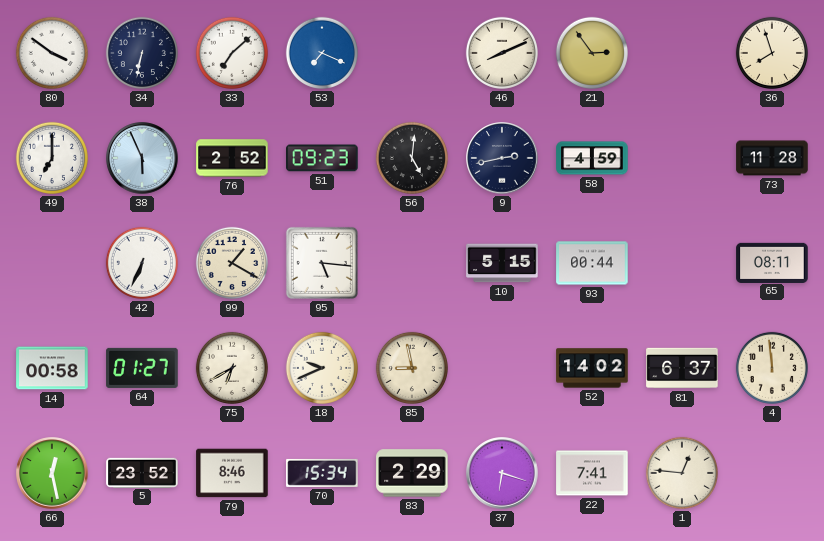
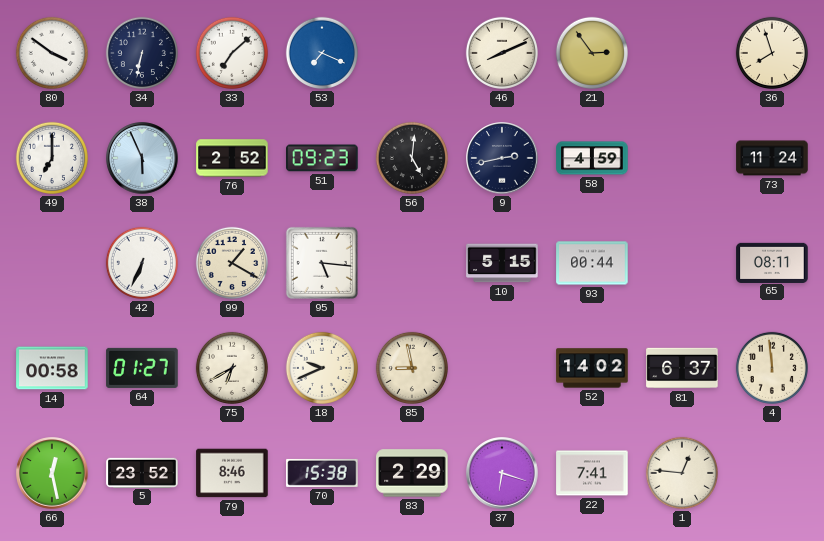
73: 11:28 -> 11:24
70: 15:34 -> 15:38
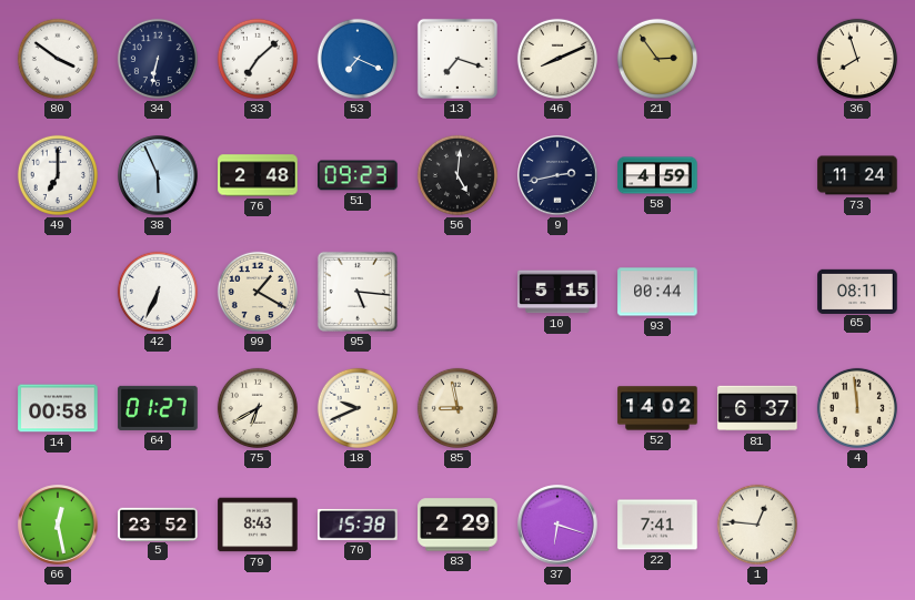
13: none -> 7:18
76: 2:52 -> 2:48
79: 8:46 -> 8:43
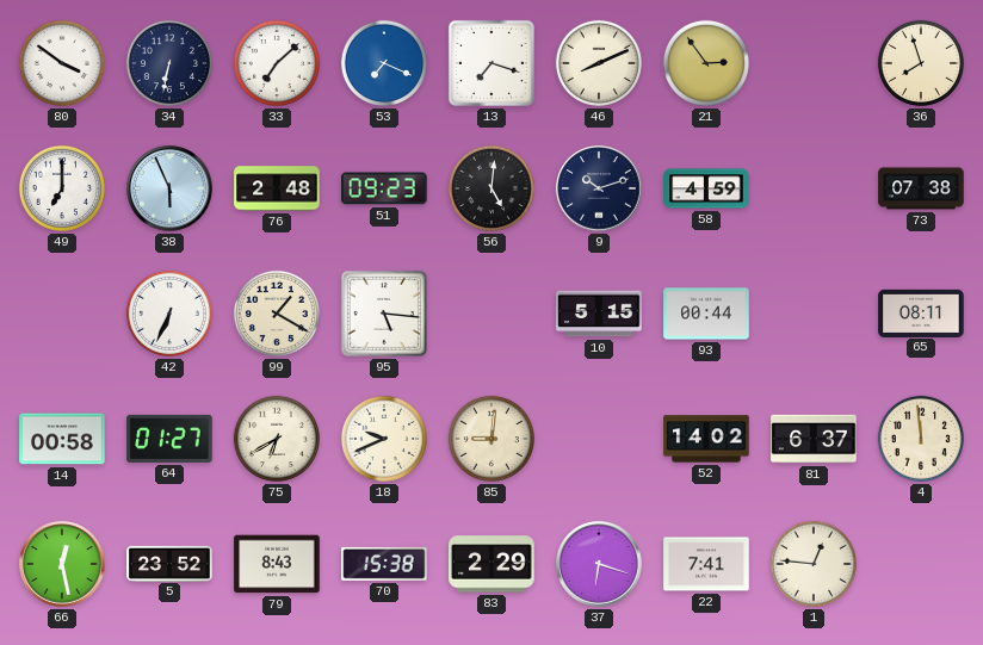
9: 2:43 -> 10:12
73: 11:24 -> 07:38
85: 8:58 -> 9:01
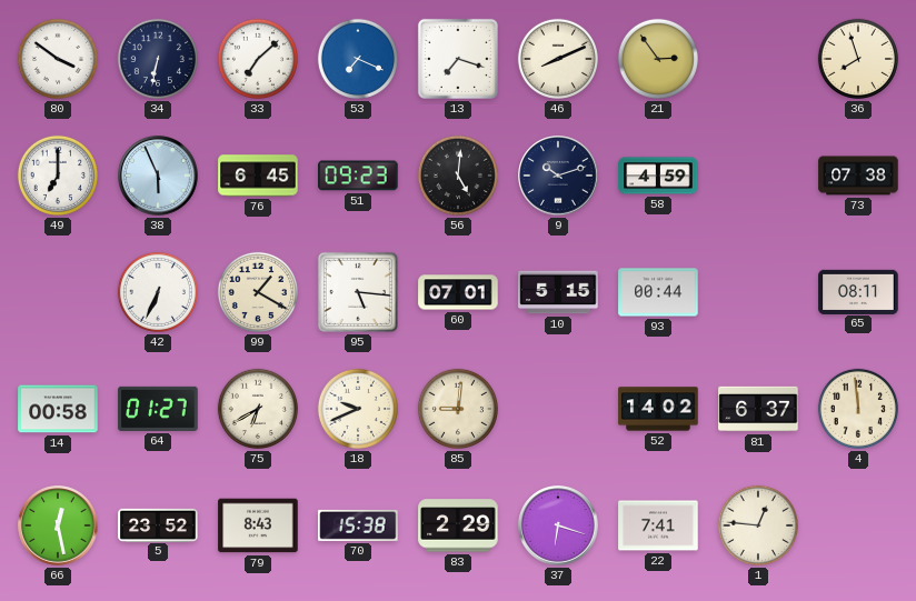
76: 2:48 -> 6:45
60: none -> 07:01
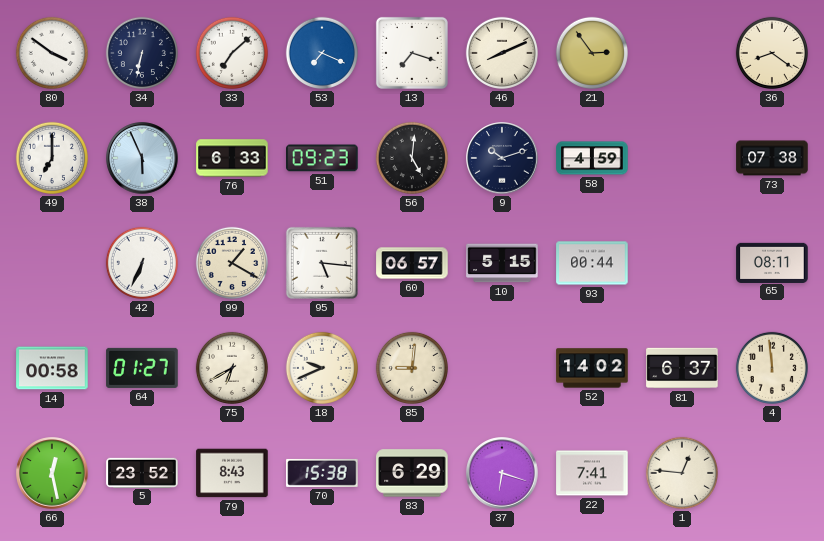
36: 7:57 -> 8:21
76: 6:45 -> 6:33
60: 07:01 -> 06:57
83: 2:29 -> 6:29
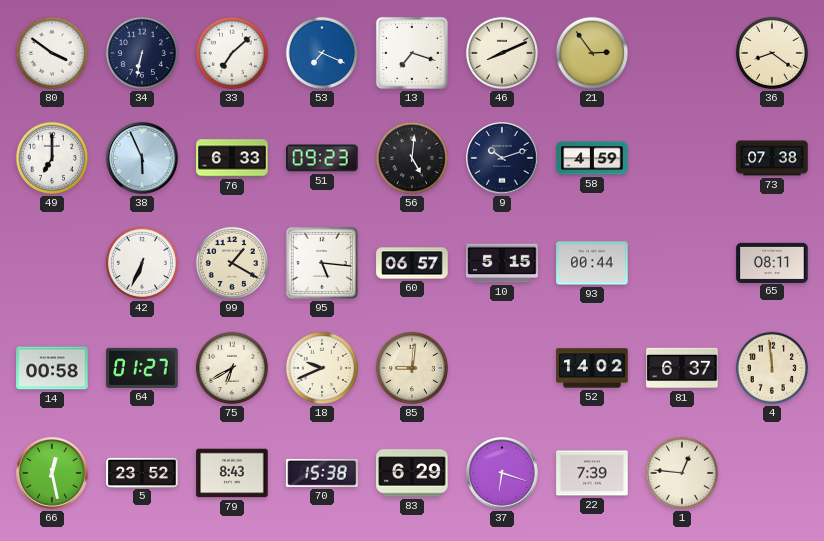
22: 7:41 -> 7:39
